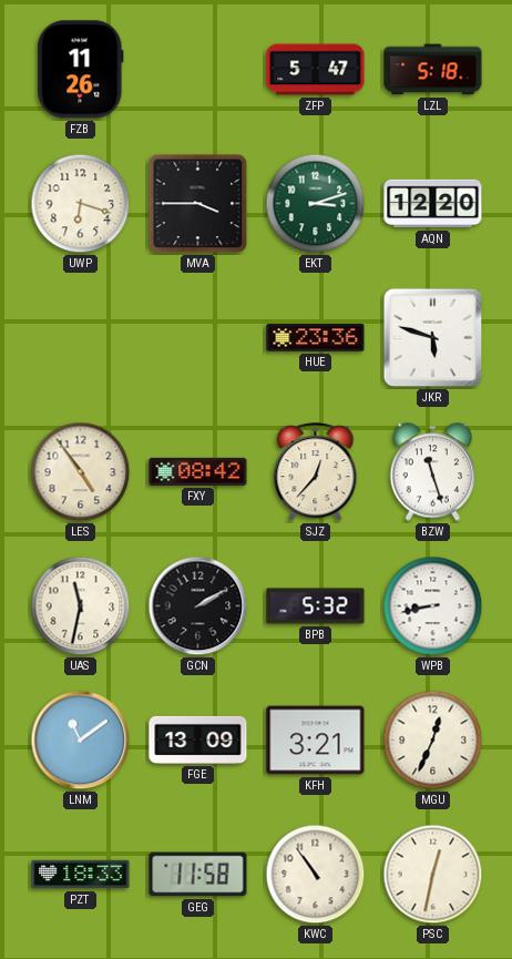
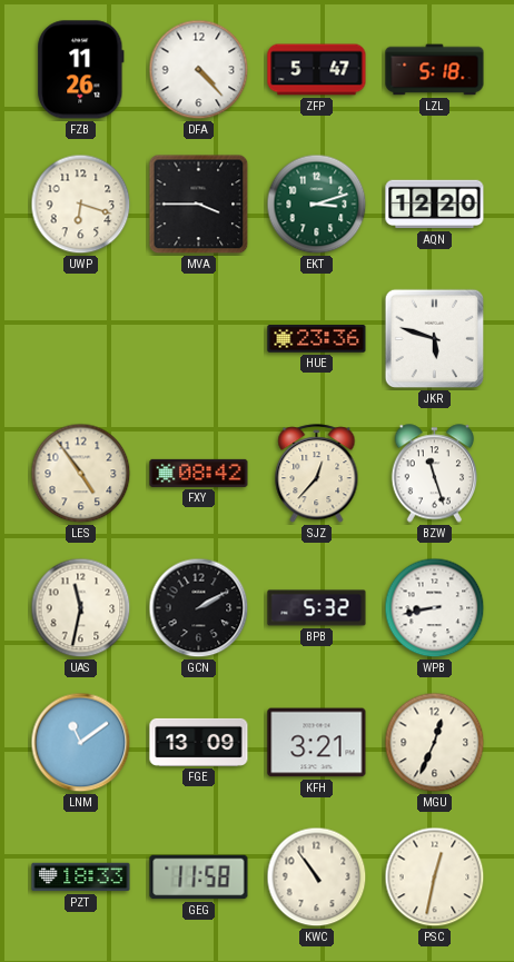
DFA: none -> 4:23
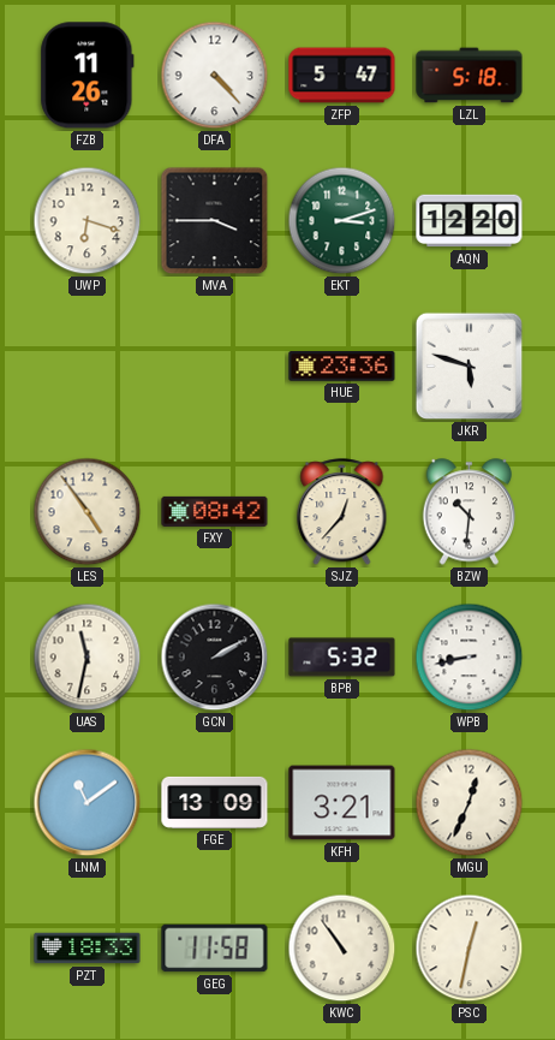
BZW: 11:27 -> 10:31
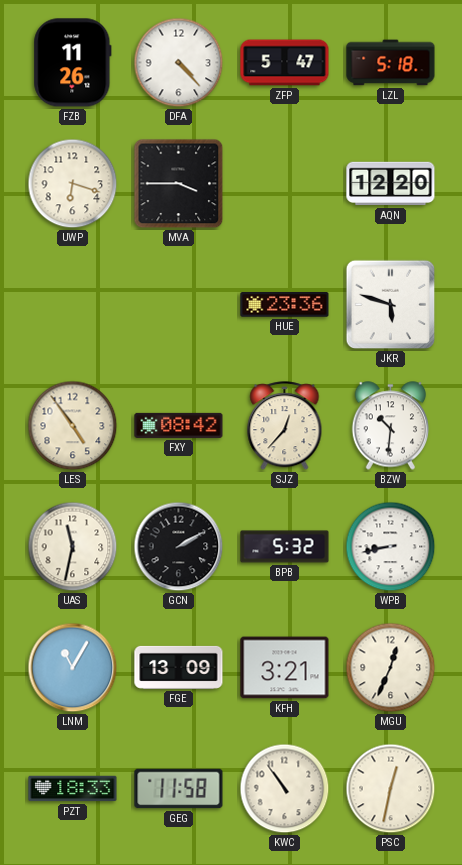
EKT: 3:12 -> none
LNM: 11:09 -> 11:05
